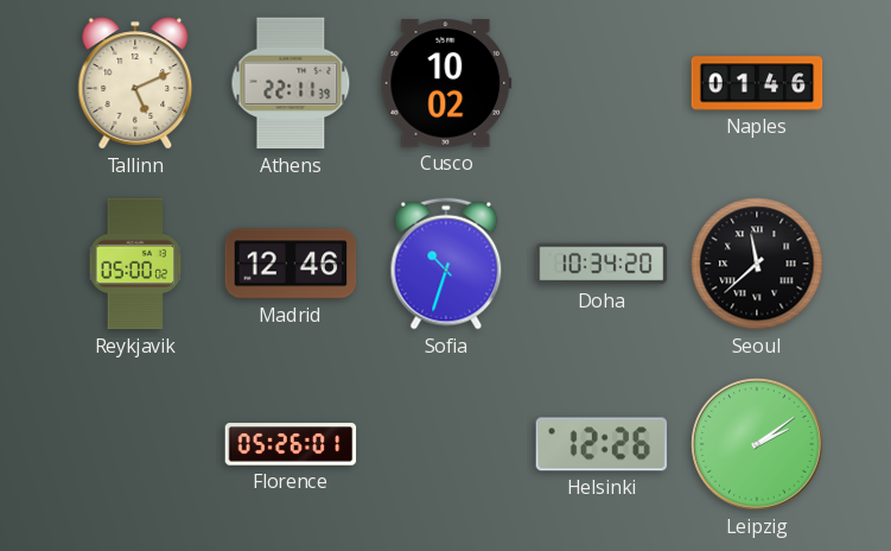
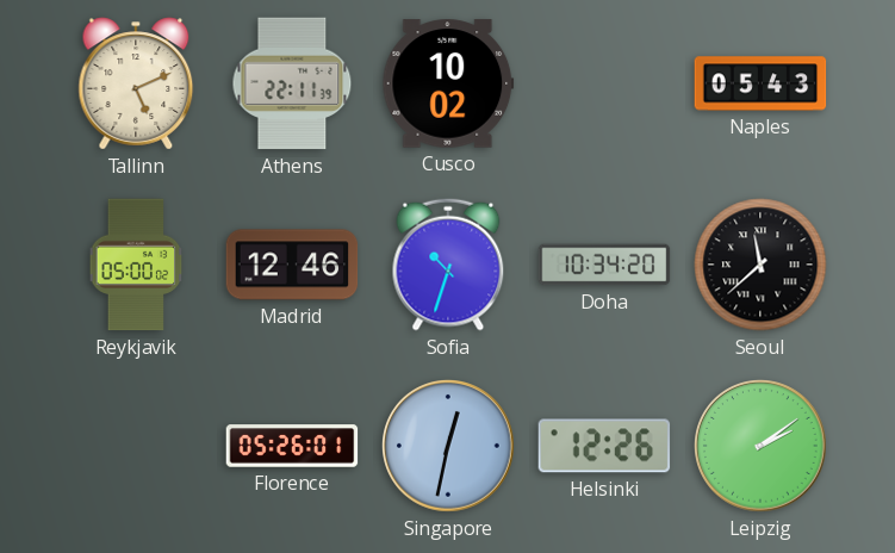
Naples: 01:46 -> 05:43
Singapore: none -> 12:32
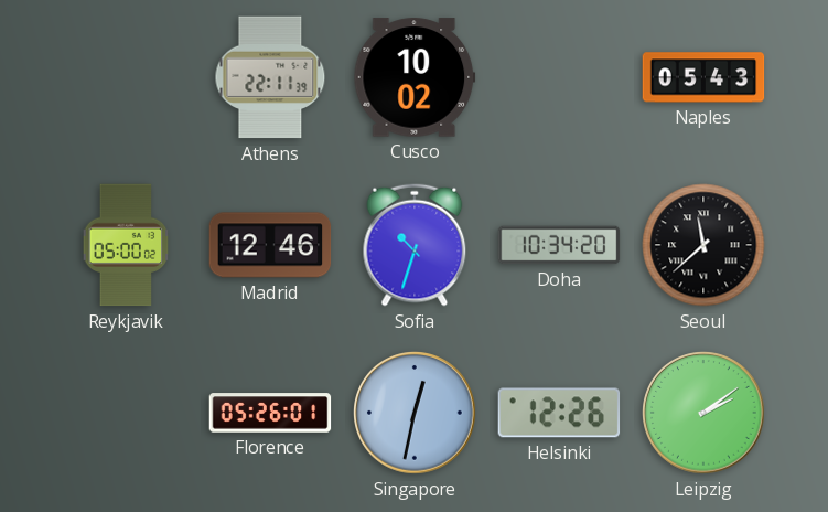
Tallinn: 5:11 -> none
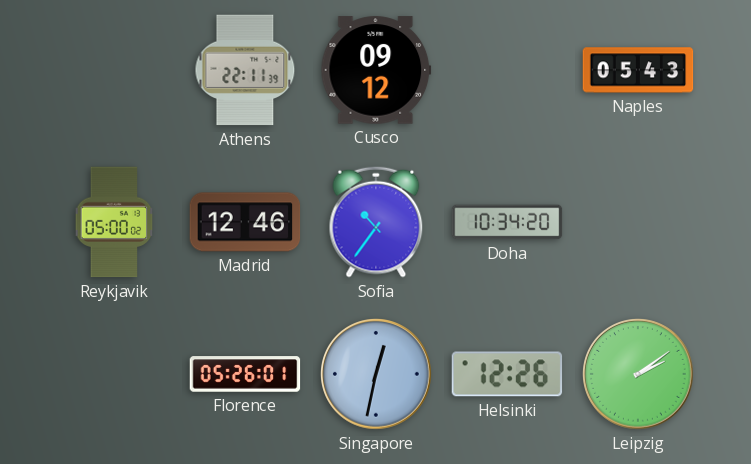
Cusco: 10:02 -> 09:12
Sofia: 10:33 -> 10:36
Seoul: 11:38 -> none
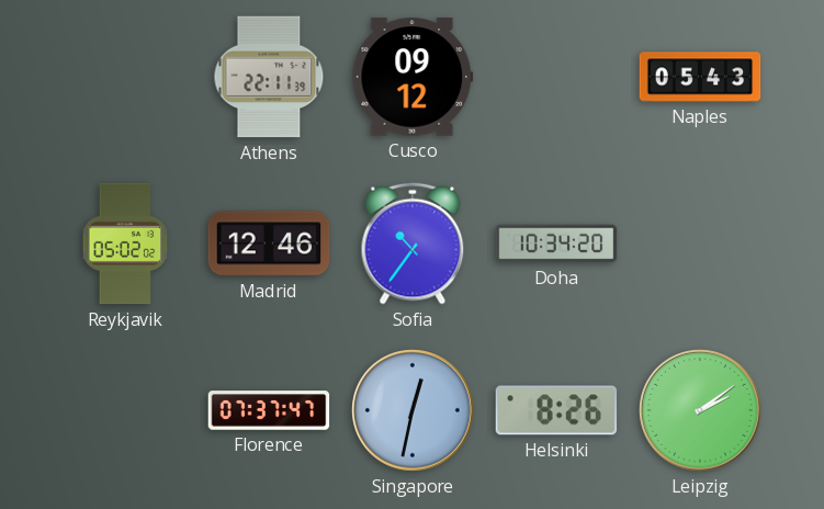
Reykjavik: 05:00 -> 05:02
Florence: 05:26 -> 07:37
Helsinki: 12:26 -> 8:26
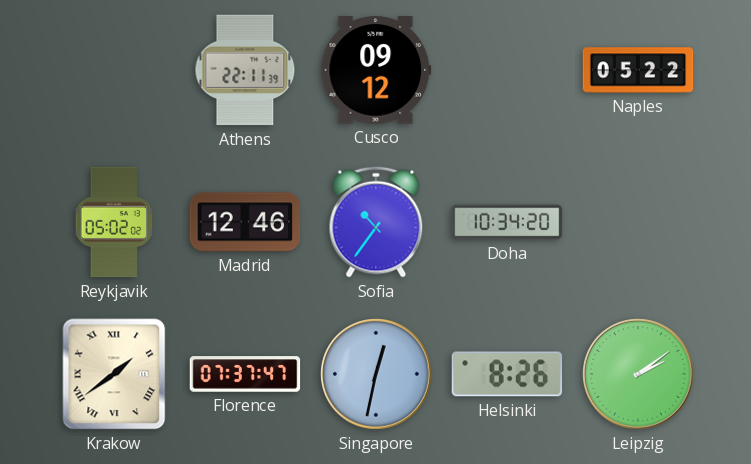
Naples: 05:43 -> 05:22
Krakow: none -> 1:39
